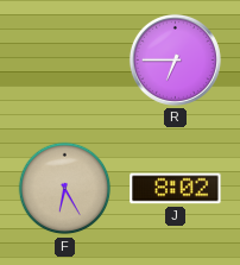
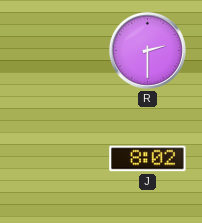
R: 6:45 -> 2:30
F: 6:25 -> none
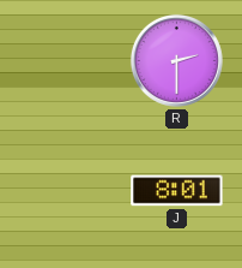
J: 8:02 -> 8:01
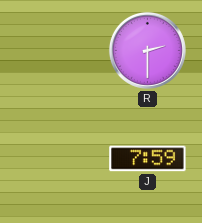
J: 8:01 -> 7:59
